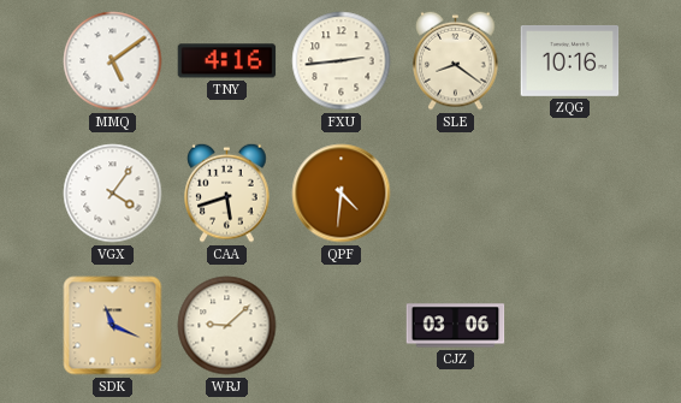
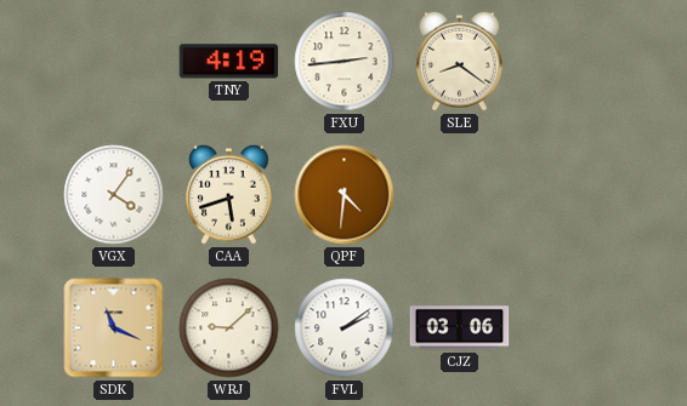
MMQ: 5:09 -> none
TNY: 4:16 -> 4:19
ZQG: 10:16 -> none
FVL: none -> 2:09
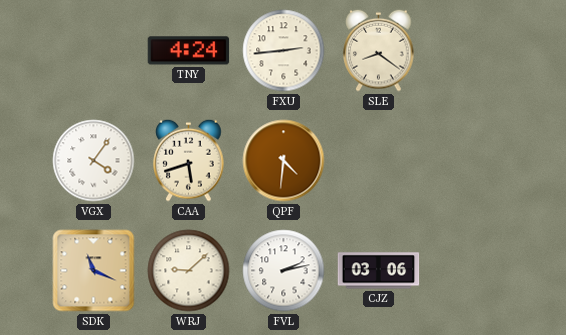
TNY: 4:19 -> 4:24
FVL: 2:09 -> 2:13
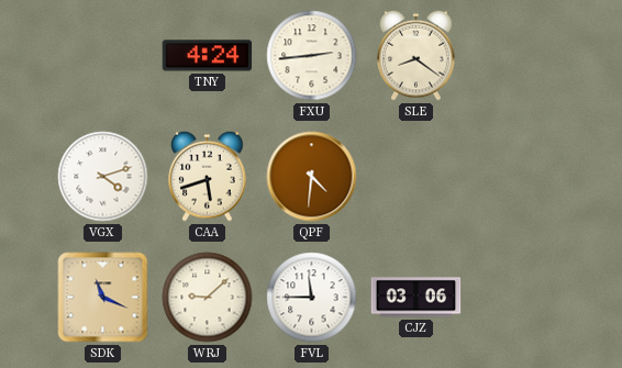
VGX: 4:06 -> 4:12
FVL: 2:13 -> 11:45
